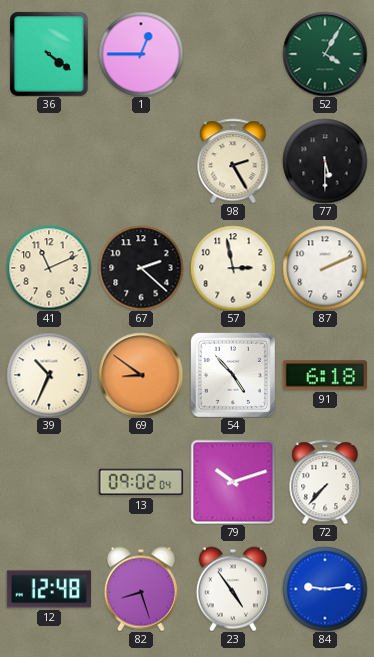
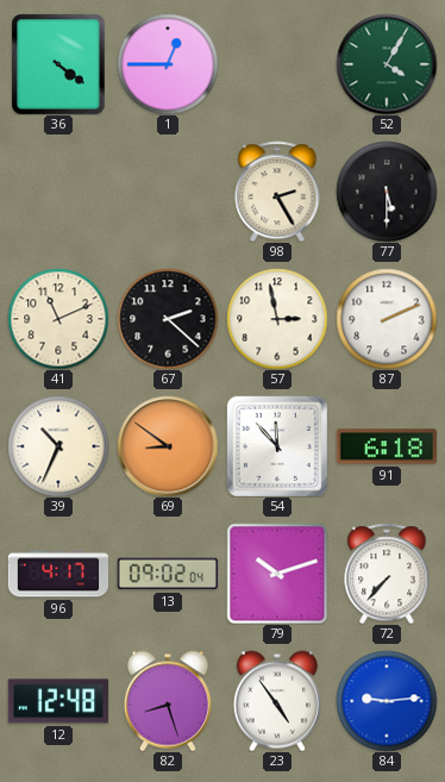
54: 4:53 -> 11:53
96: none -> 4:17
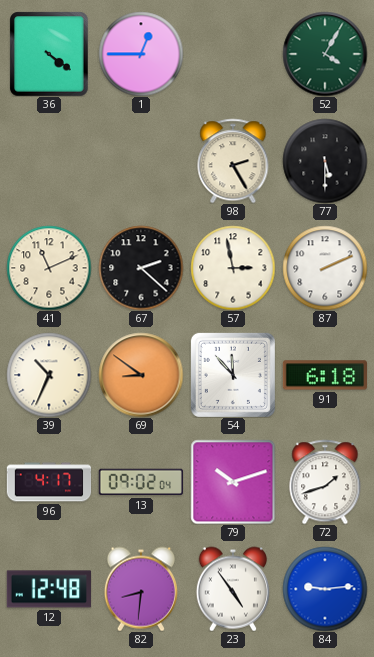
72: 7:37 -> 1:42
82: 8:27 -> 8:31
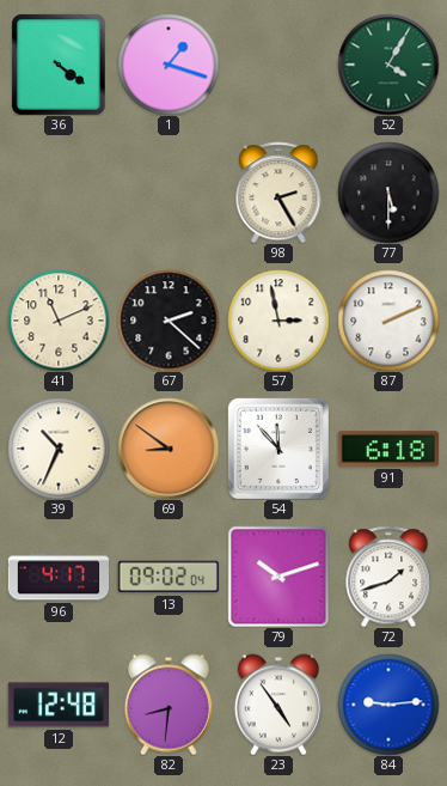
1: 12:45 -> 1:18
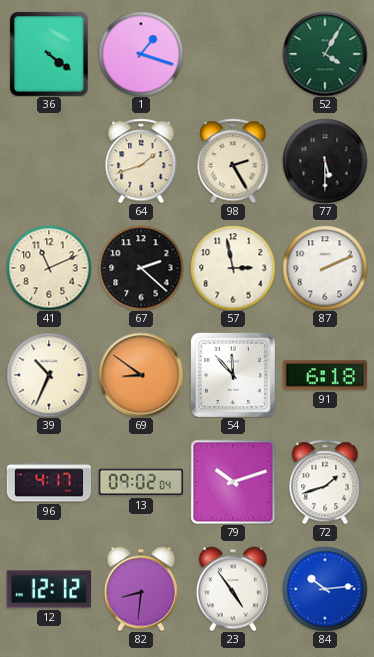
64: none -> 1:42
12: 12:48 -> 12:12
84: 9:14 -> 10:14
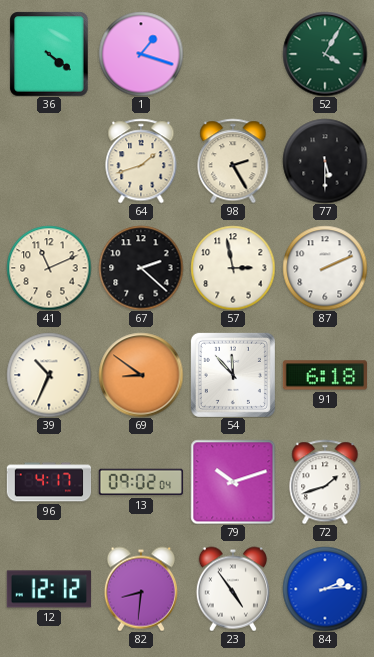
84: 10:14 -> 2:14
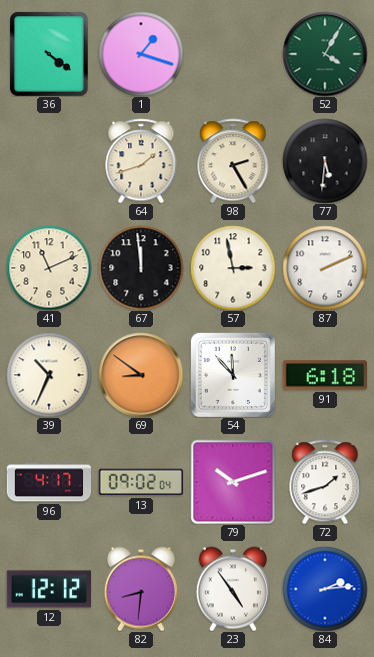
77: 5:30 -> 5:31
67: 2:22 -> 11:59
